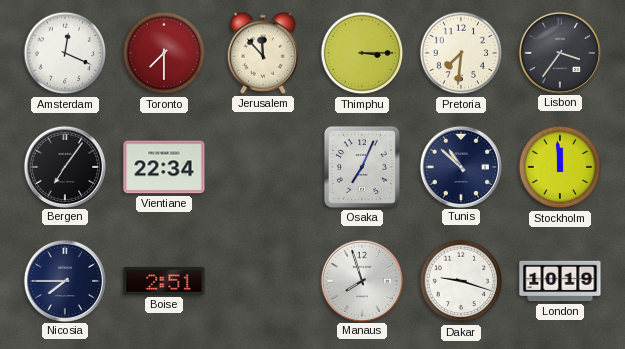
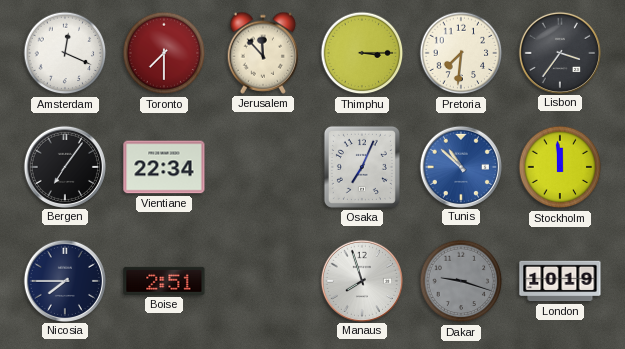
Tunis dial: navy -> blue
Dakar dial: white -> grey
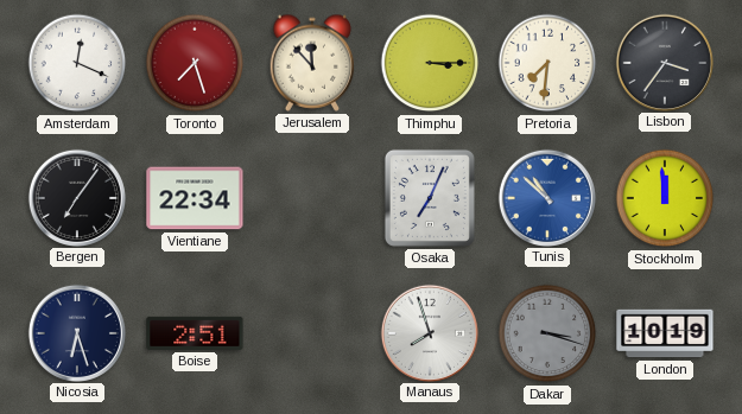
Toronto: 7:30 -> 7:27
Nicosia: 7:45 -> 6:27
Dakar: 9:18 -> 3:18
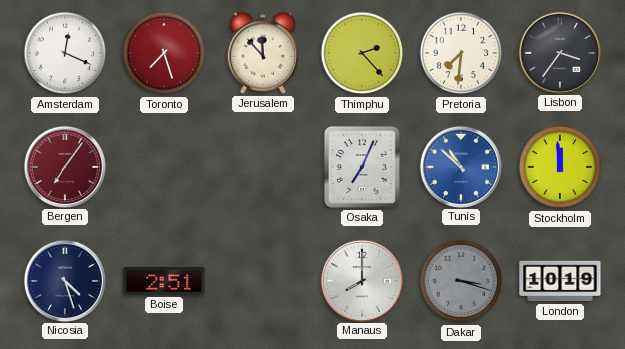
Thimphu: 3:15 -> 2:23
Bergen dial: black -> burgundy
Vientiane: 22:34 -> none
Nicosia: 6:27 -> 4:27
Manaus: 7:57 -> 8:00
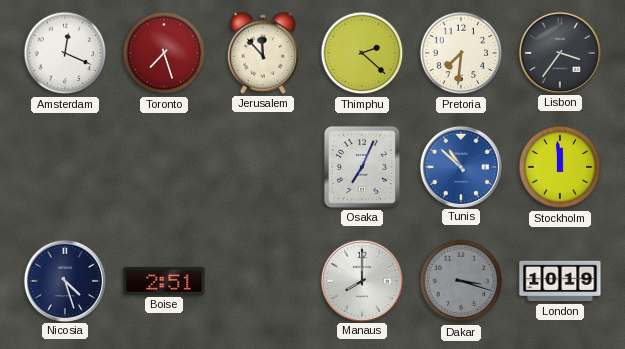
Thimphu: 2:23 -> 2:22
Bergen: 7:06 -> none
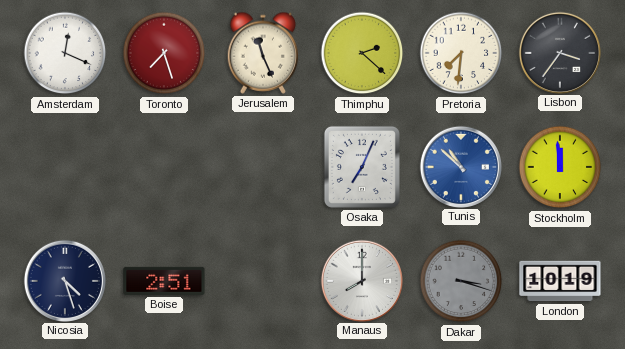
Jerusalem: 11:53 -> 11:26
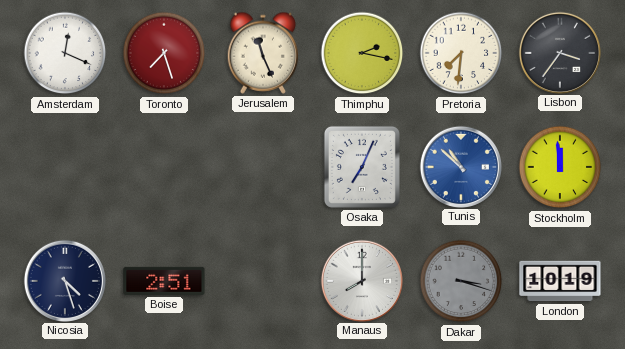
Thimphu: 2:22 -> 2:17
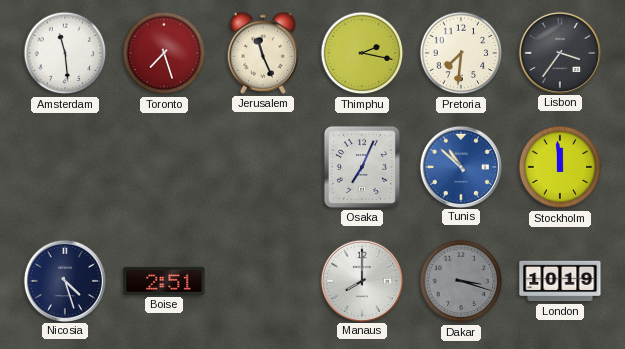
Amsterdam: 12:19 -> 11:29
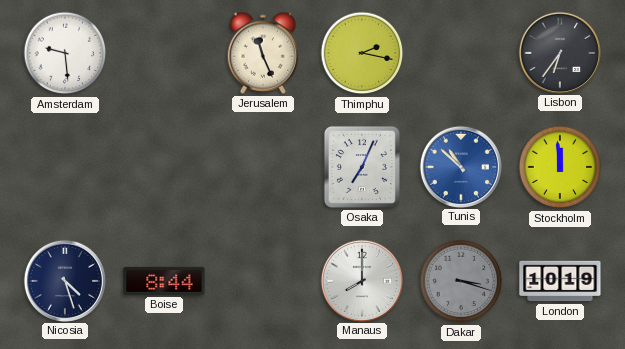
Amsterdam: 11:29 -> 9:29
Toronto: 7:27 -> none
Pretoria: 7:31 -> none
Lisbon: 3:36 -> 6:36
Boise: 2:51 -> 8:44
